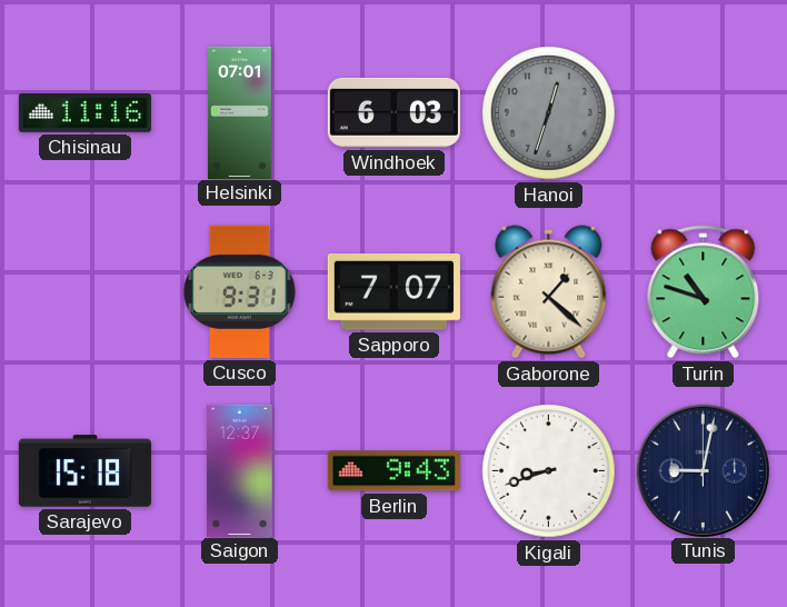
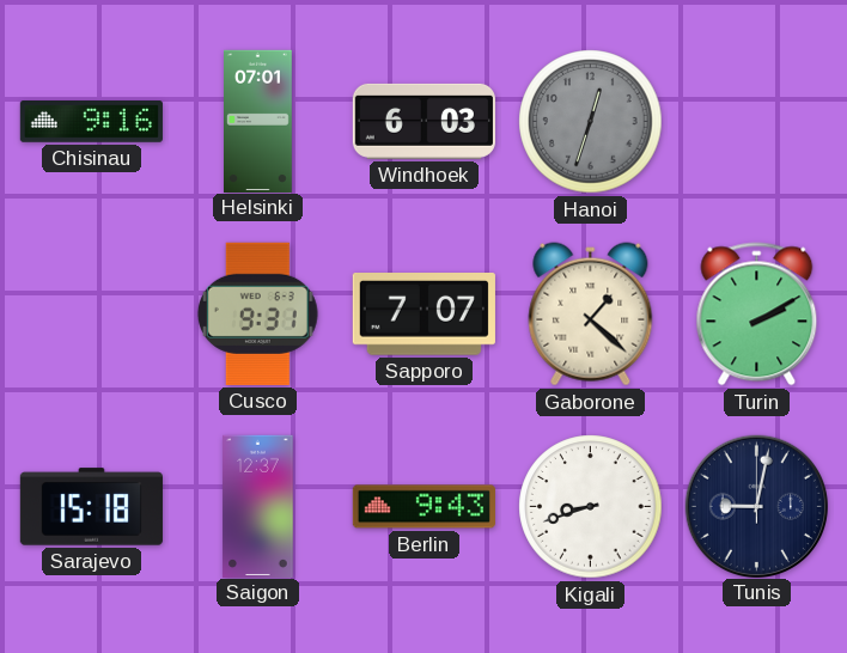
Chisinau: 11:16 -> 9:16
Turin: 10:48 -> 2:10
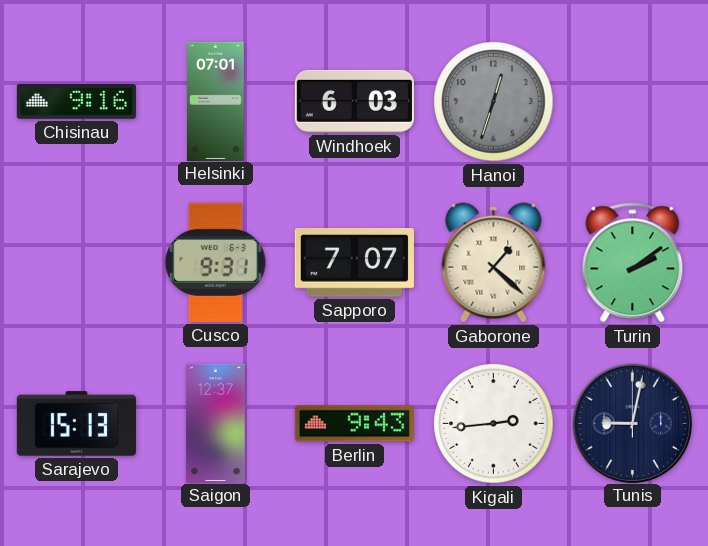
Turin: 2:10 -> 2:09
Sarajevo: 15:18 -> 15:13
Kigali: 8:42 -> 2:44
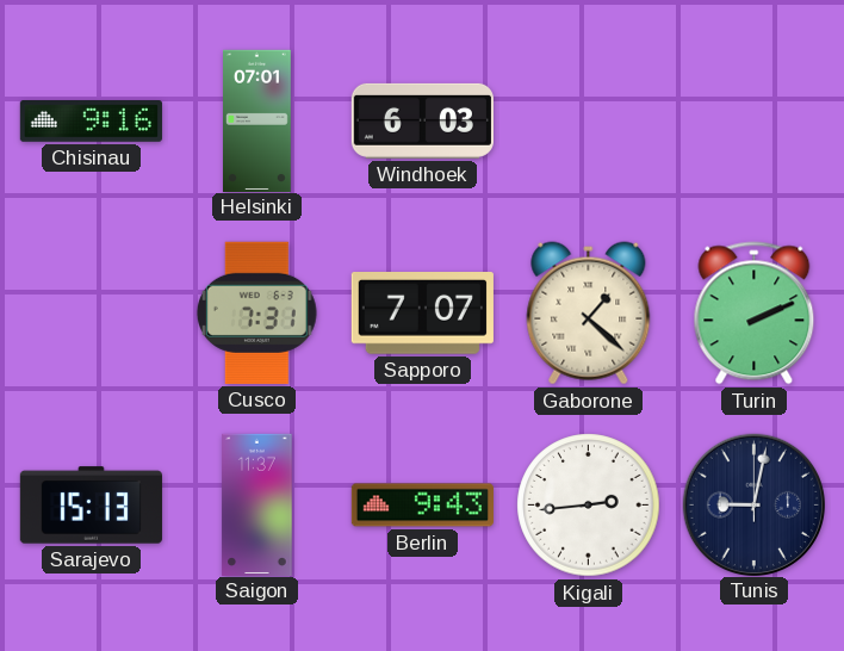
Hanoi: 12:33 -> none
Cusco: 9:31 -> 7:31
Turin: 2:09 -> 2:11
Saigon: 12:37 -> 11:37
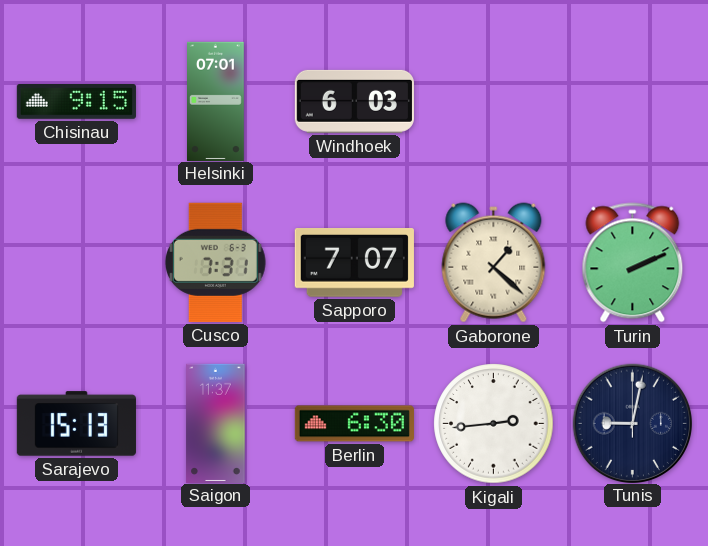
Chisinau: 9:16 -> 9:15
Berlin: 9:43 -> 6:30
